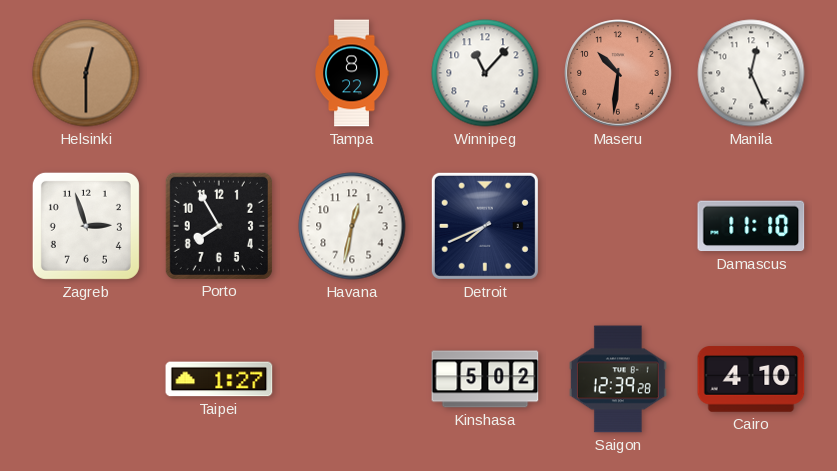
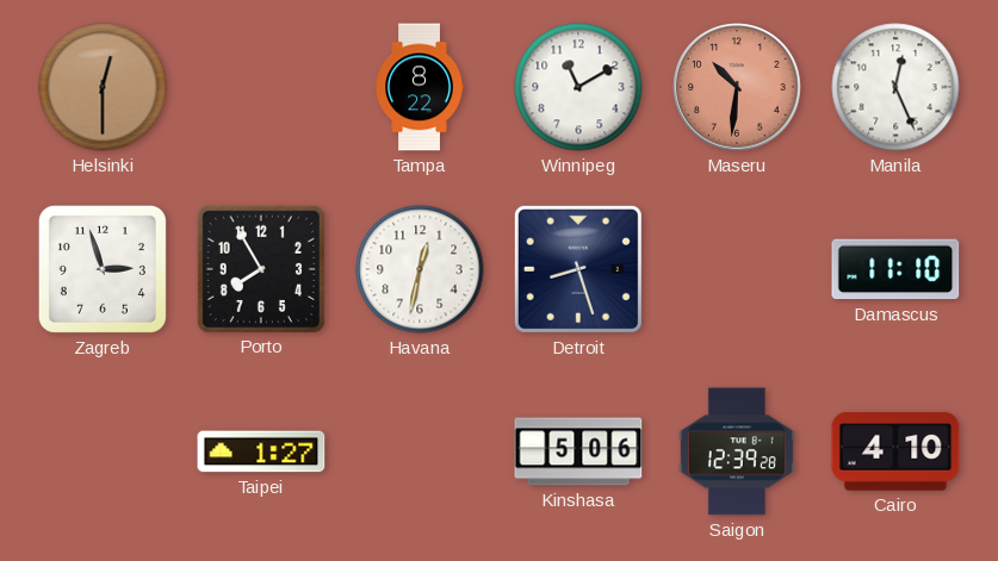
Winnipeg: 11:07 -> 11:10
Detroit: 7:41 -> 8:27
Kinshasa: 5:02 -> 5:06
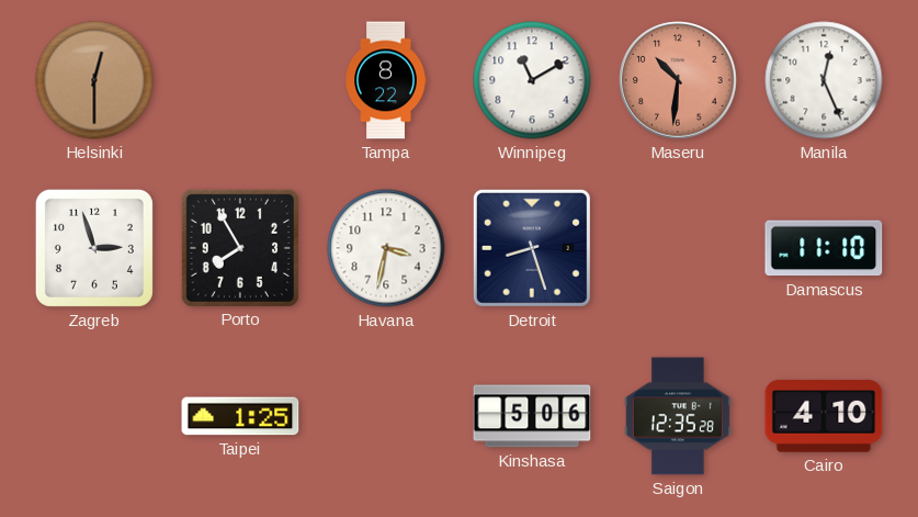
Havana: 12:32 -> 3:32
Taipei: 1:27 -> 1:25
Saigon: 12:39 -> 12:35
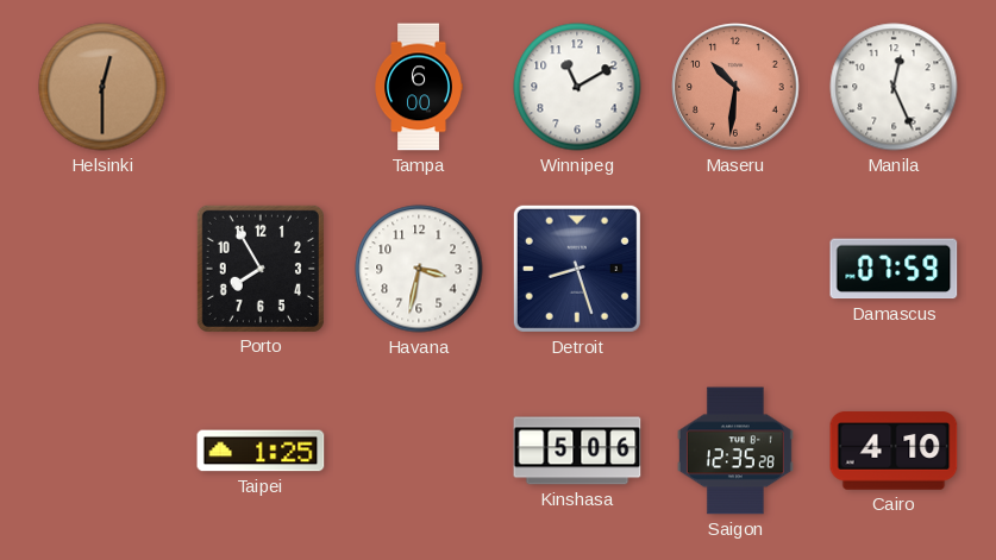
Tampa: 8:22 -> 6:00
Zagreb: 2:57 -> none
Damascus: 11:10 -> 07:59
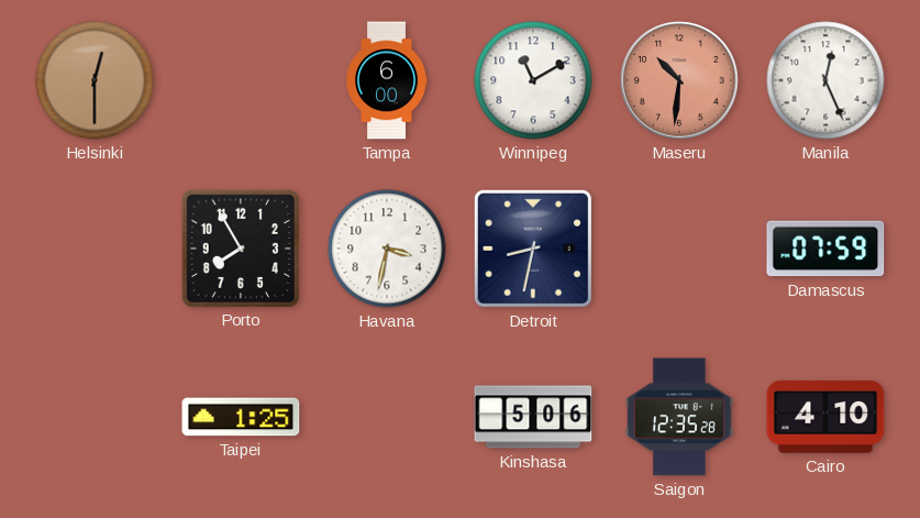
Detroit: 8:27 -> 8:32
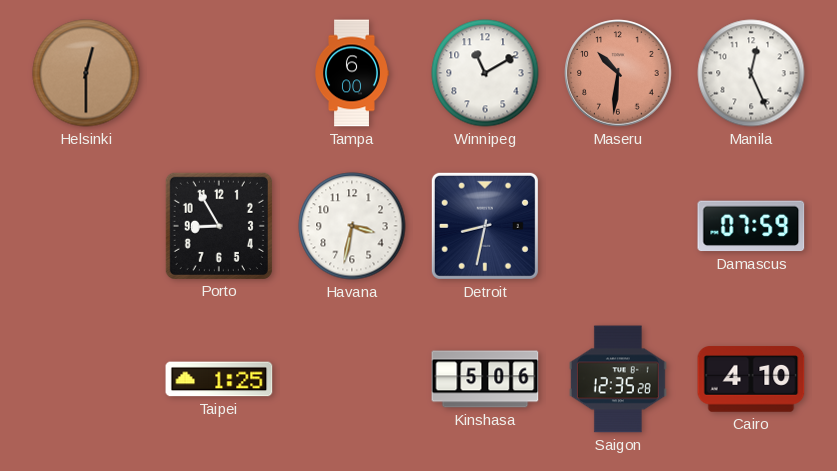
Porto: 7:55 -> 8:55
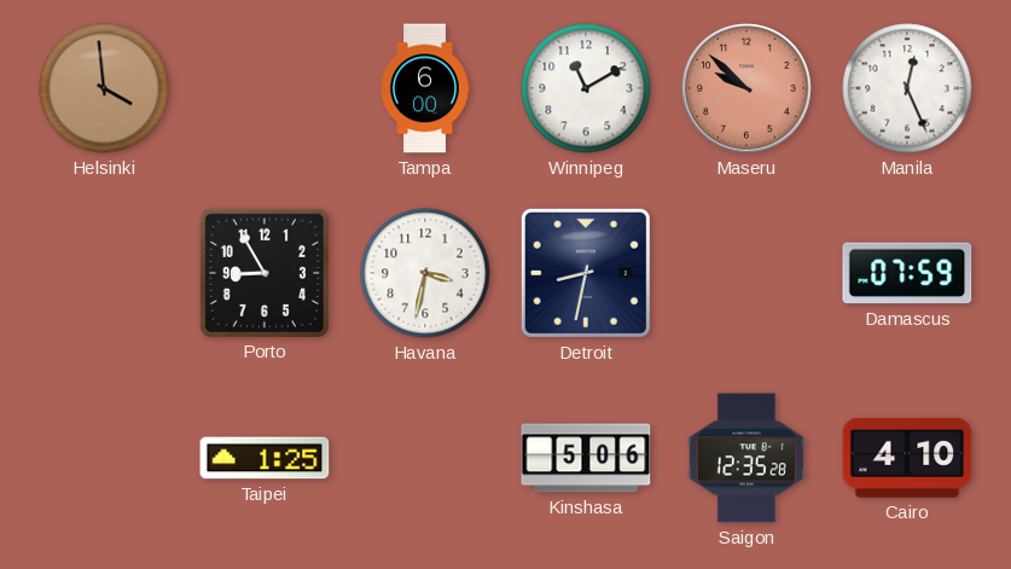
Helsinki: 12:30 -> 3:59
Maseru: 10:31 -> 9:52
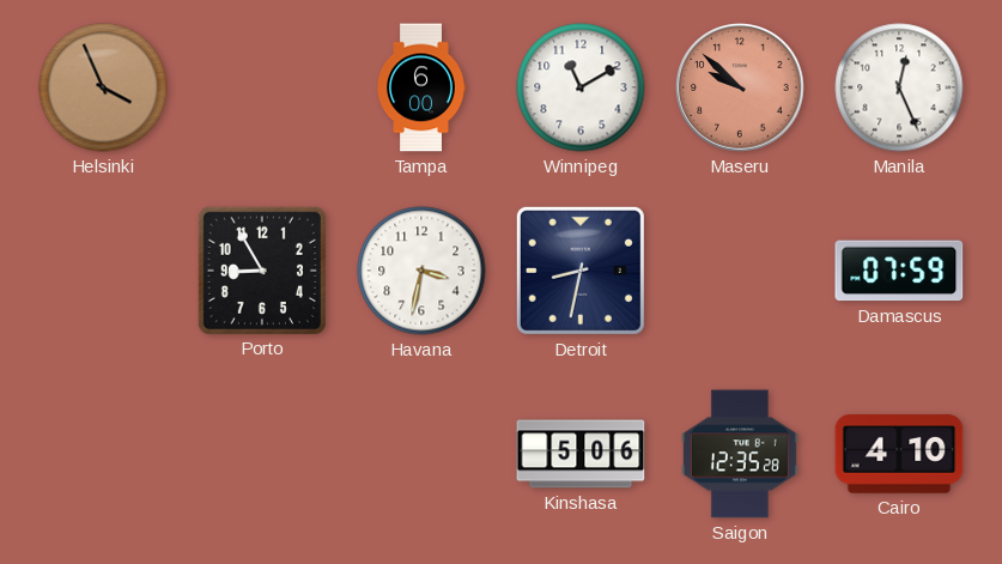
Helsinki: 3:59 -> 3:56
Taipei: 1:25 -> none
